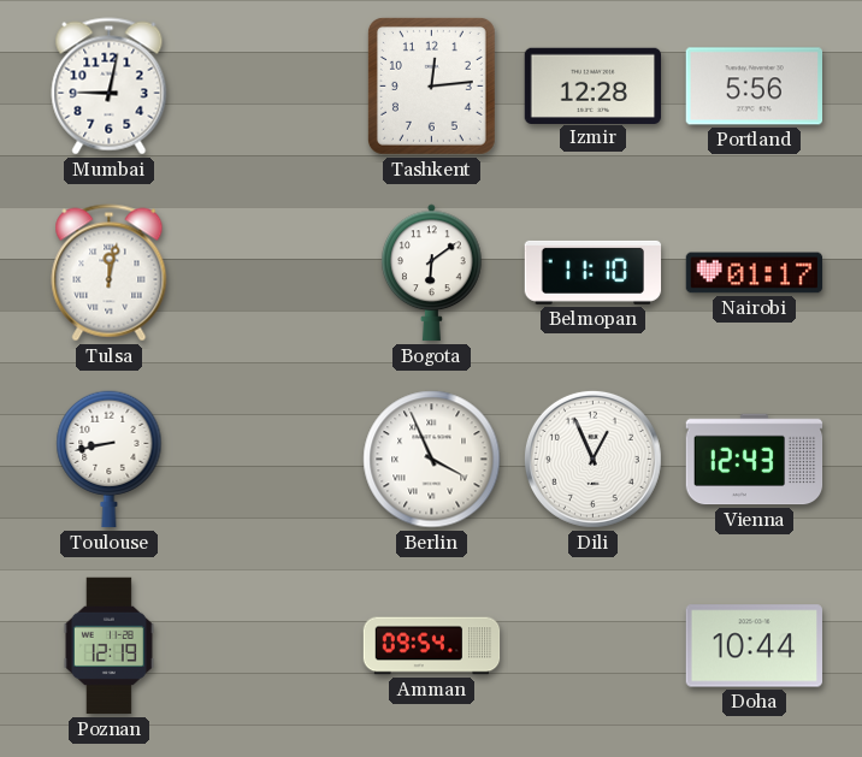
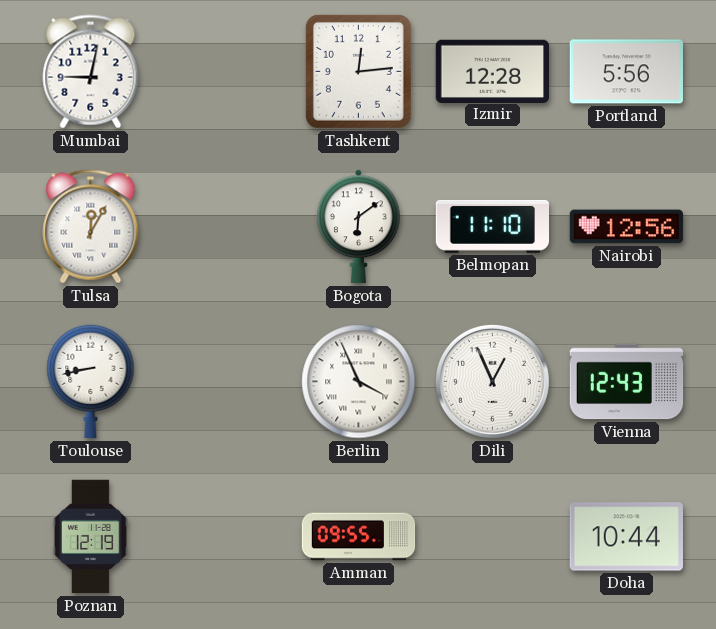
Tulsa: 12:02 -> 12:05
Nairobi: 01:17 -> 12:56
Amman: 09:54 -> 09:55
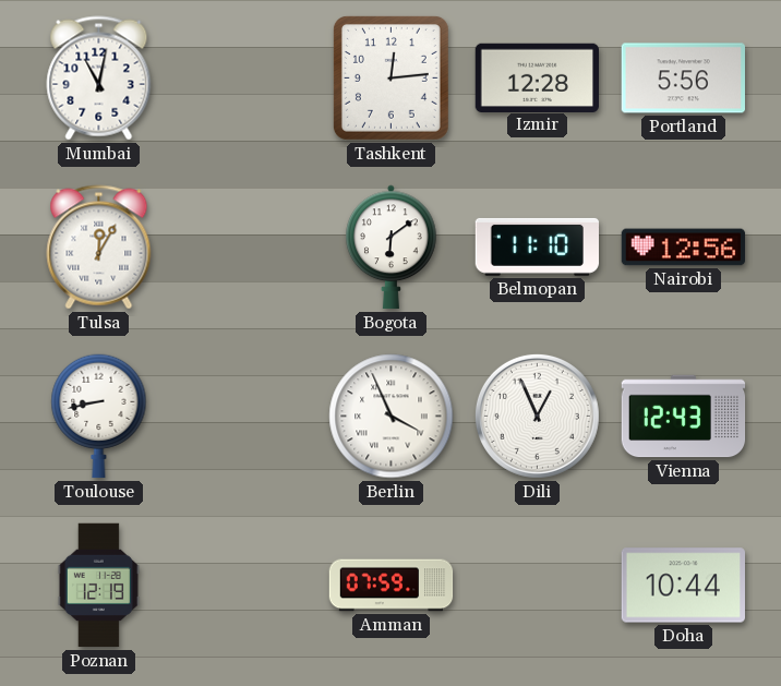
Mumbai: 9:02 -> 11:02
Amman: 09:55 -> 07:59
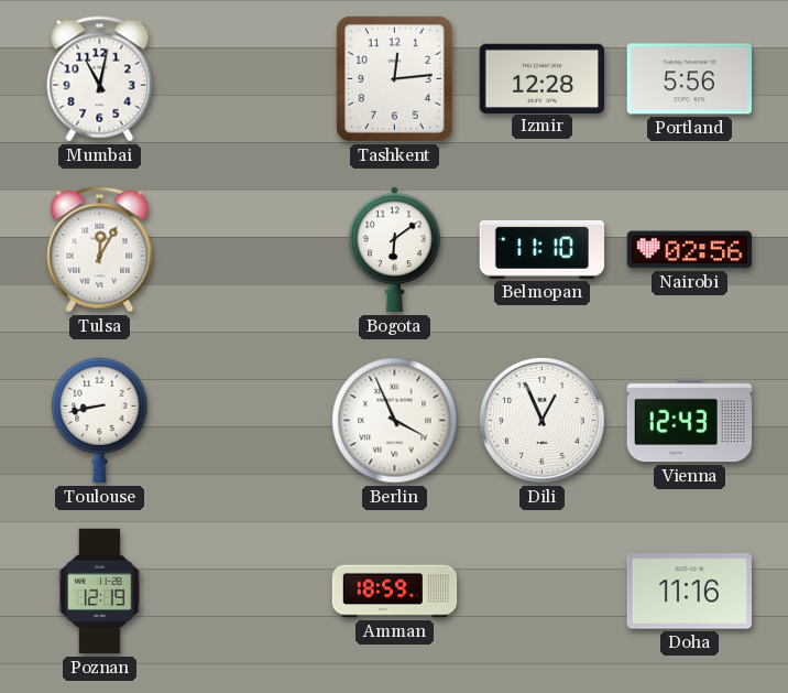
Nairobi: 12:56 -> 02:56
Amman: 07:59 -> 18:59
Doha: 10:44 -> 11:16
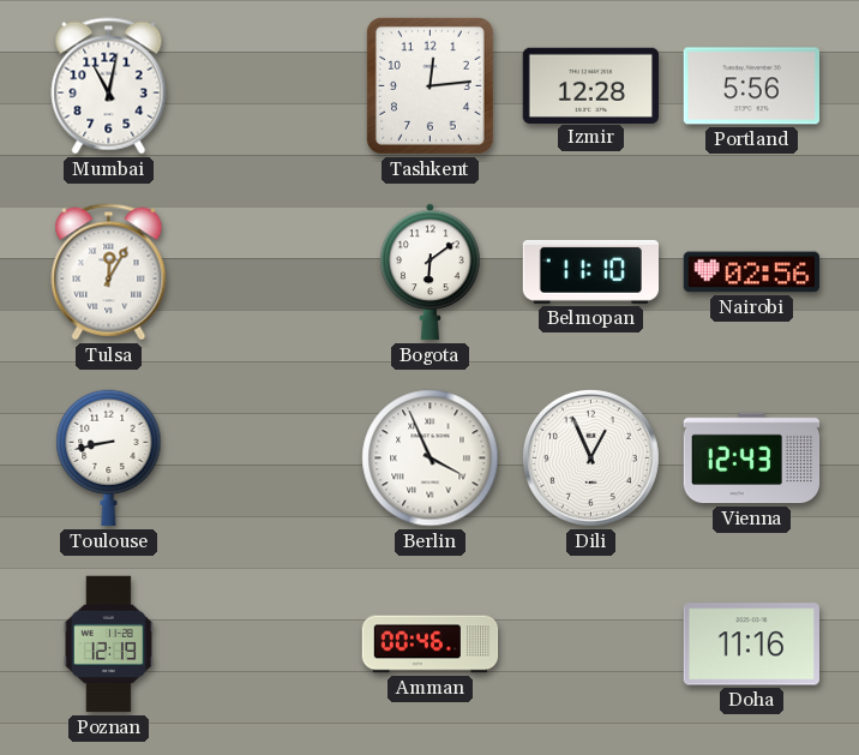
Amman: 18:59 -> 00:46
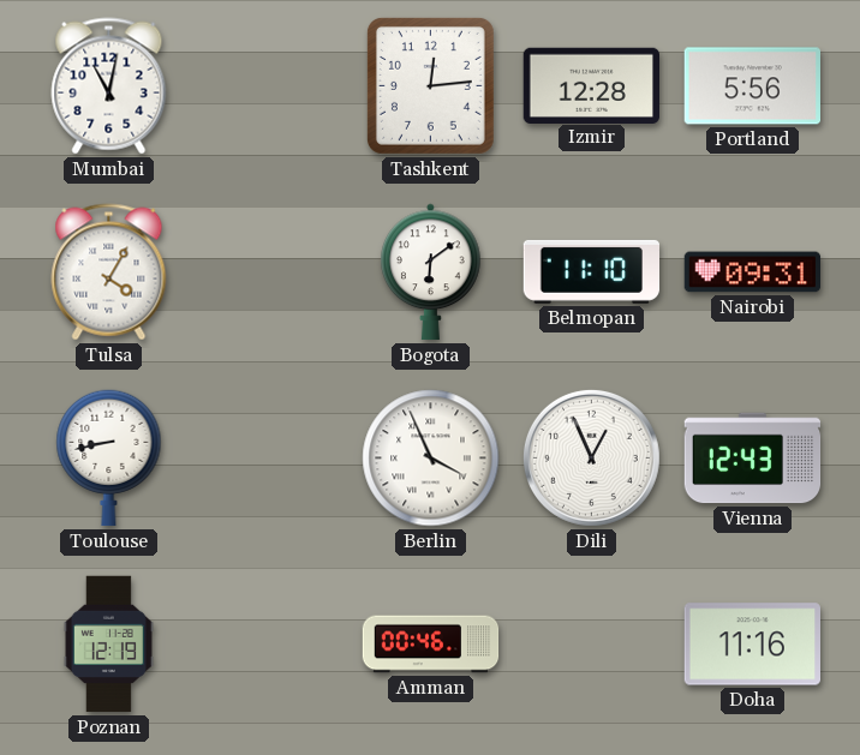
Tulsa: 12:05 -> 4:05
Nairobi: 02:56 -> 09:31
